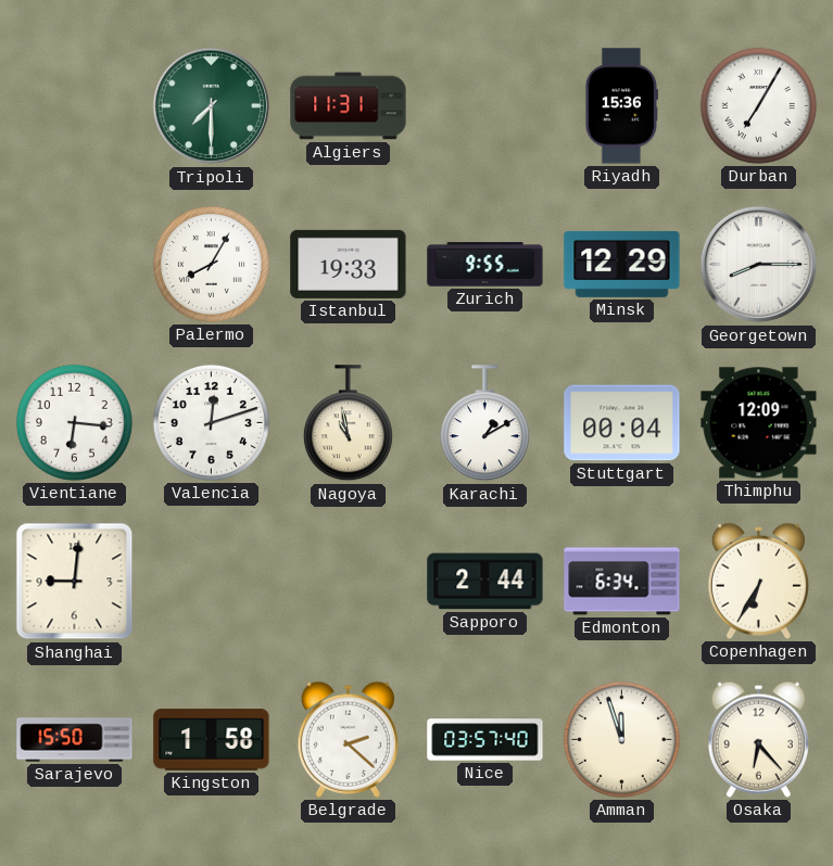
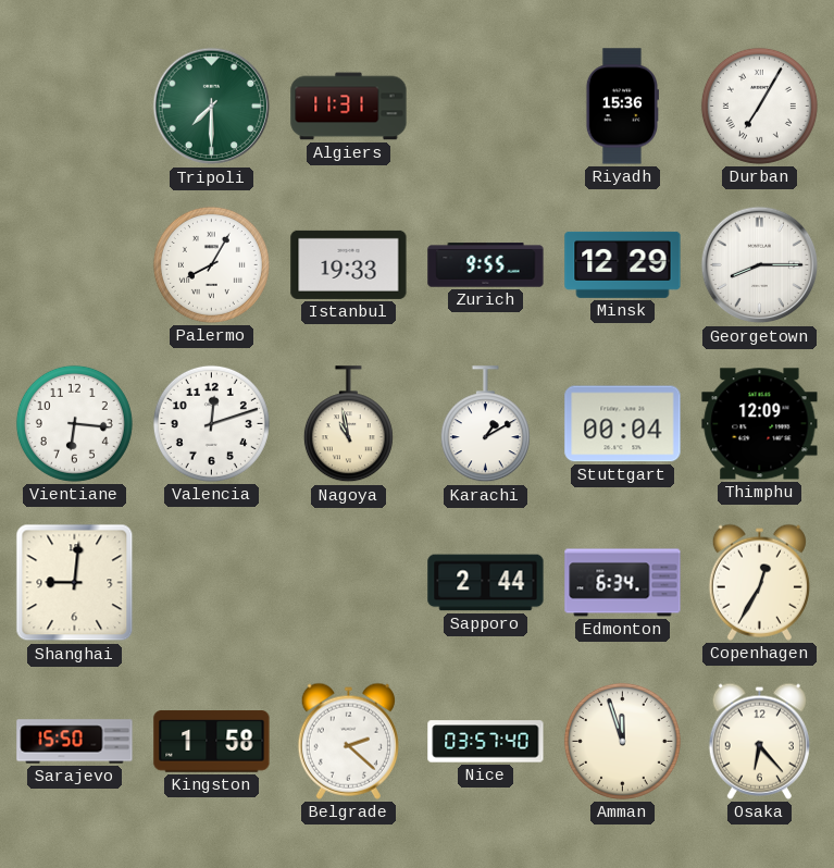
Copenhagen: 6:35 -> 12:35
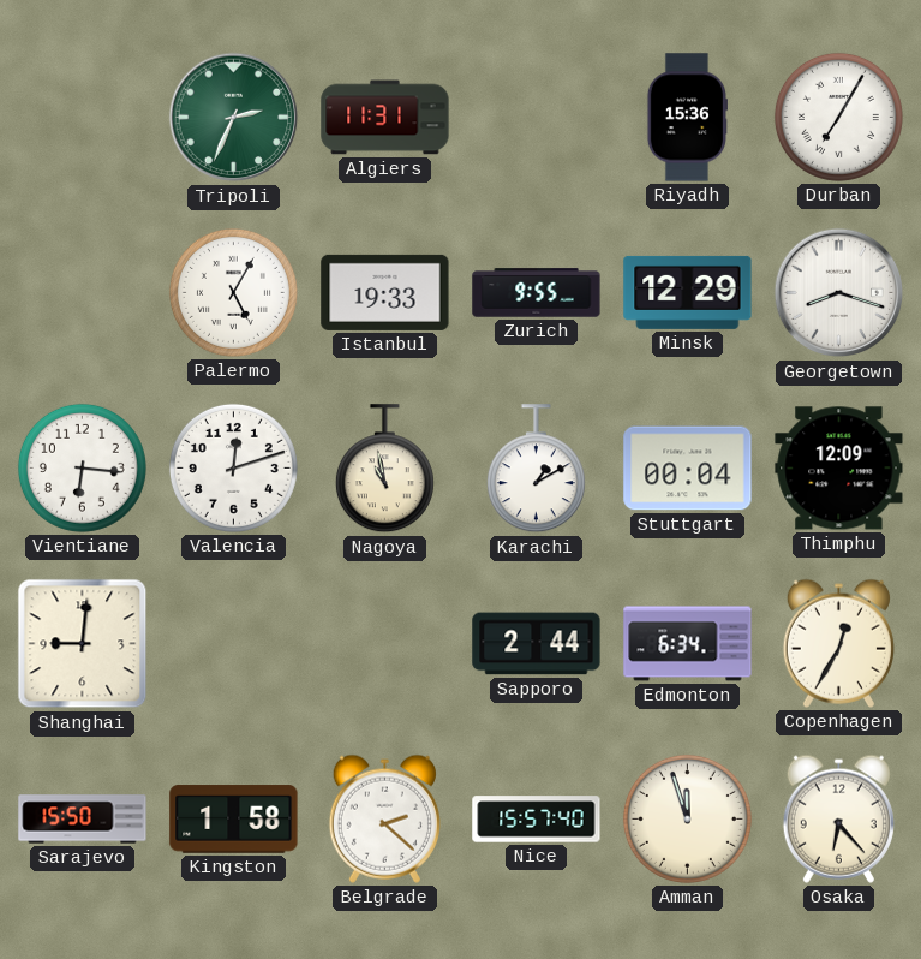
Tripoli: 7:30 -> 2:34
Palermo: 8:05 -> 5:05
Georgetown: 8:15 -> 8:18
Nice: 03:57 -> 15:57
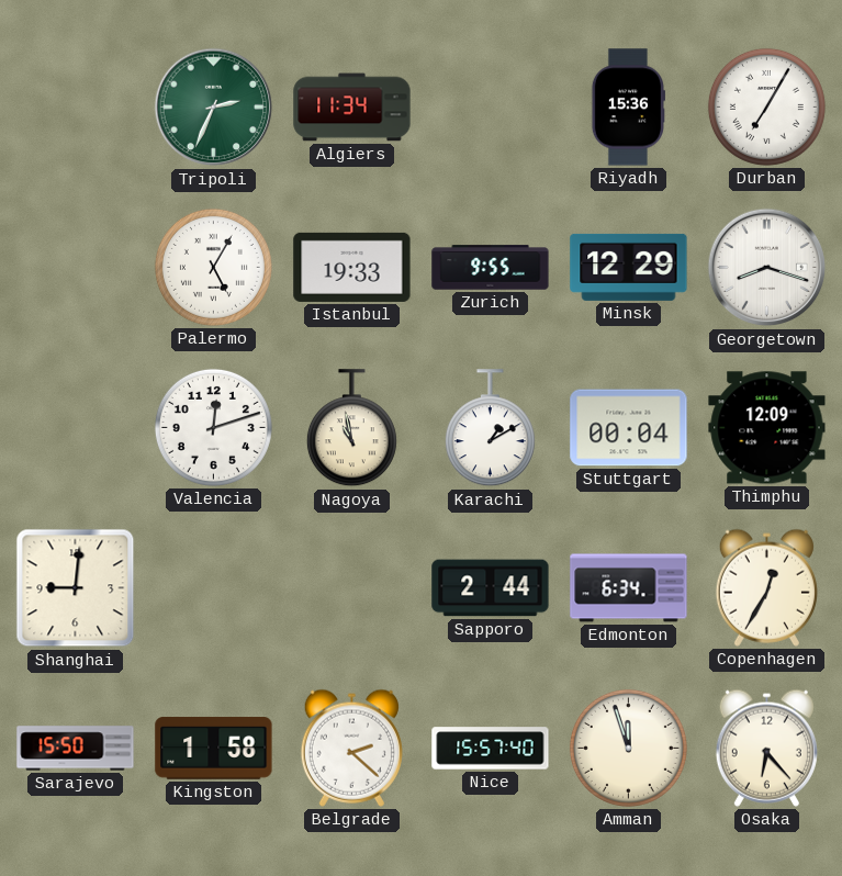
Algiers: 11:31 -> 11:34
Vientiane: 6:16 -> none
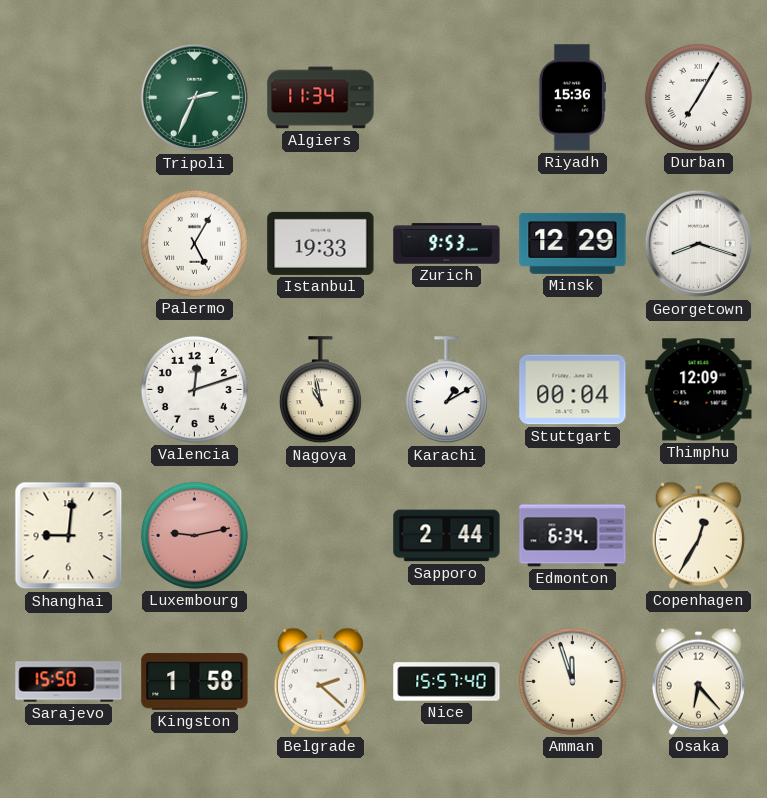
Zurich: 9:55 -> 9:53
Luxembourg: none -> 9:13
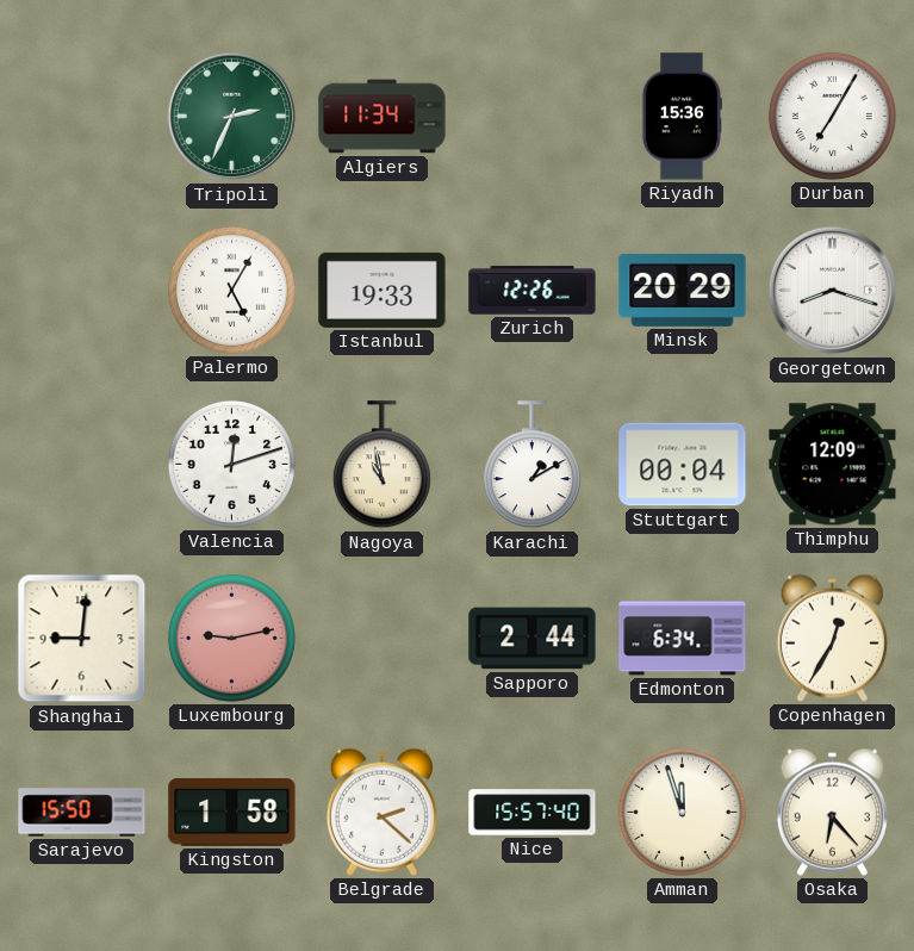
Zurich: 9:53 -> 12:26
Minsk: 12:29 -> 20:29
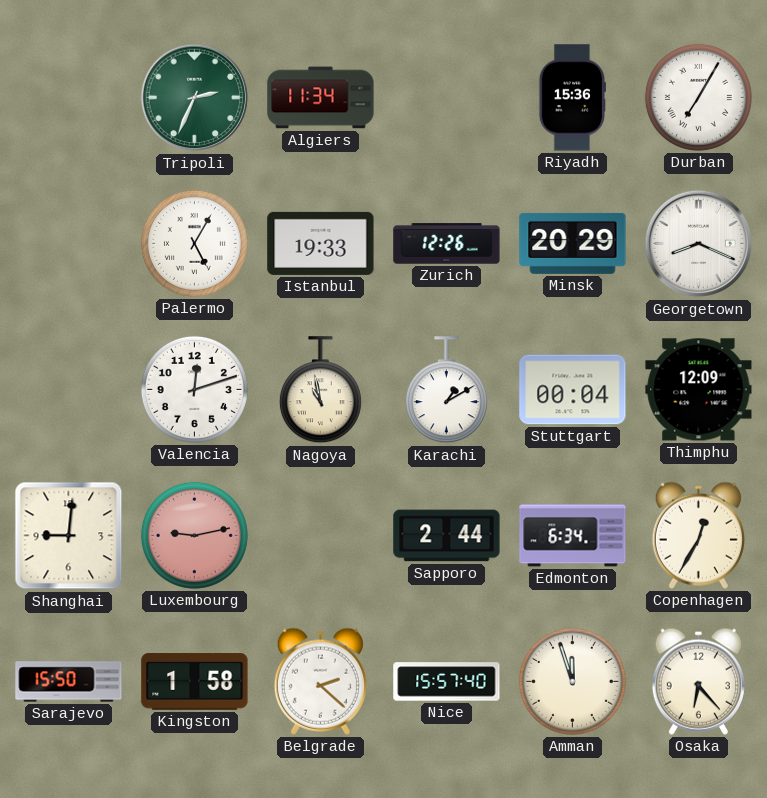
Georgetown: 8:18 -> 8:19
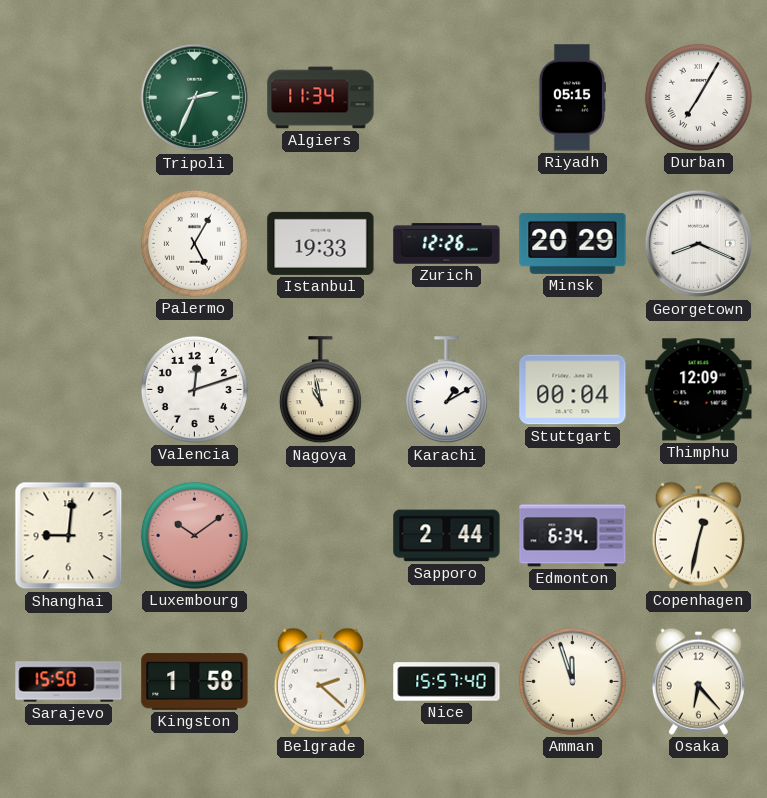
Riyadh: 15:36 -> 05:15
Luxembourg: 9:13 -> 10:09
Copenhagen: 12:35 -> 12:32
